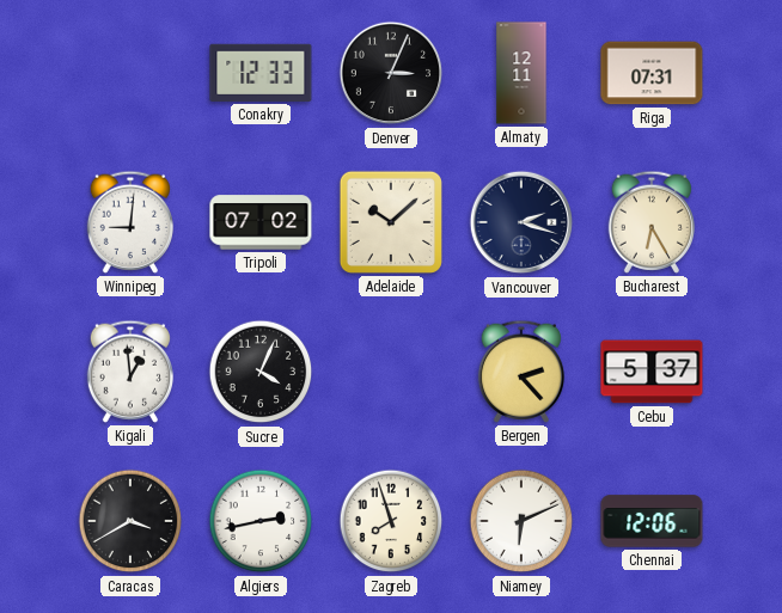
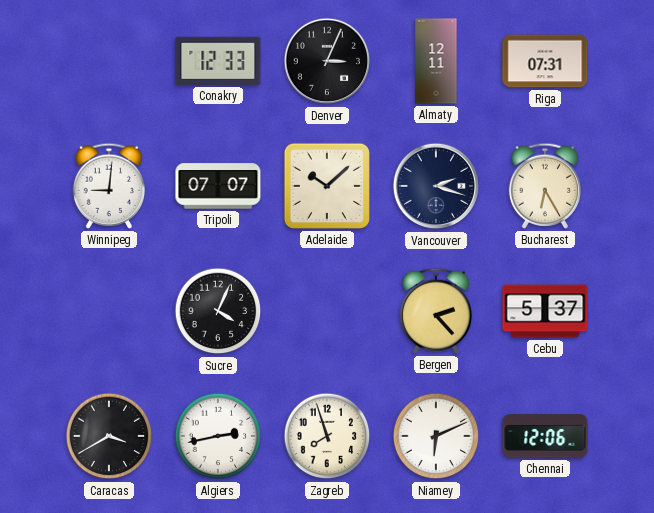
Tripoli: 07:02 -> 07:07
Kigali: 12:59 -> none
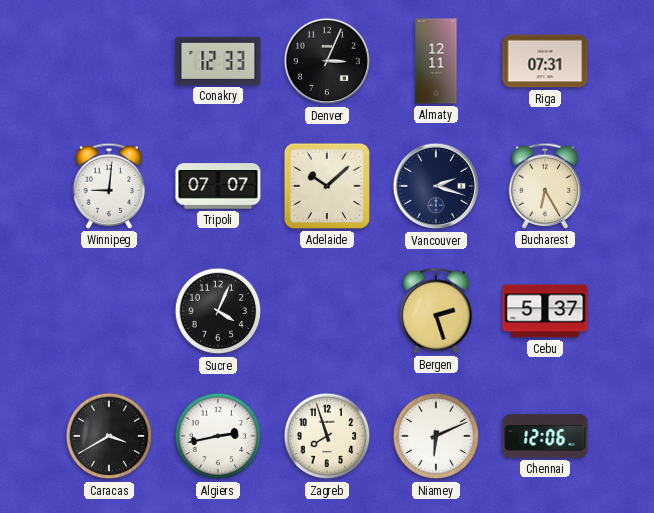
Bergen: 2:23 -> 2:27
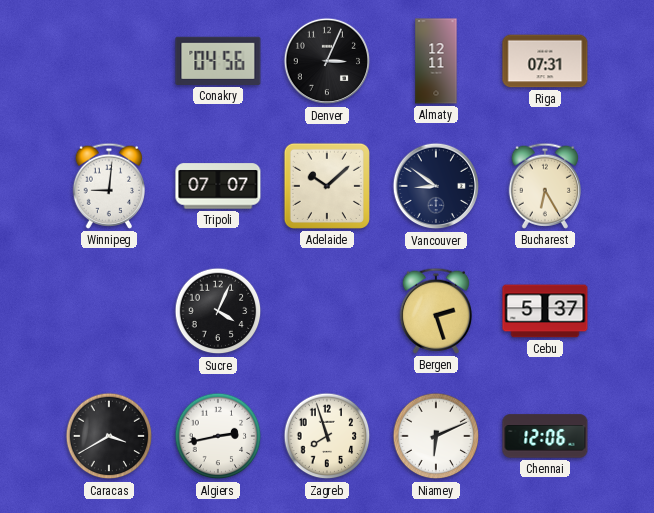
Conakry: 12:33 -> 04:56
Vancouver: 2:18 -> 8:51
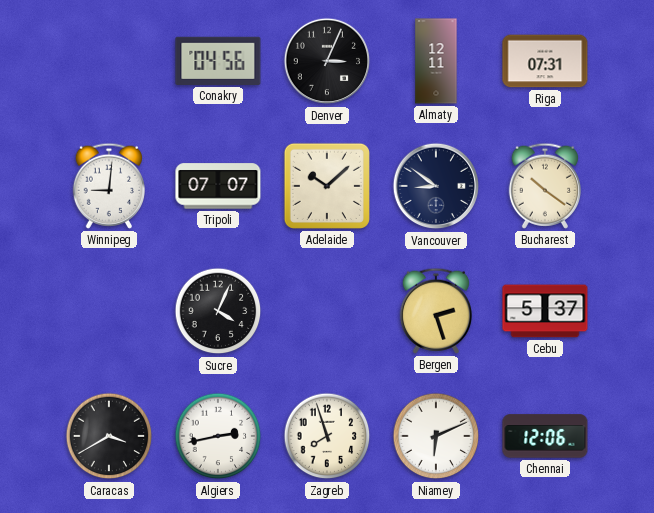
Bucharest: 6:25 -> 10:21
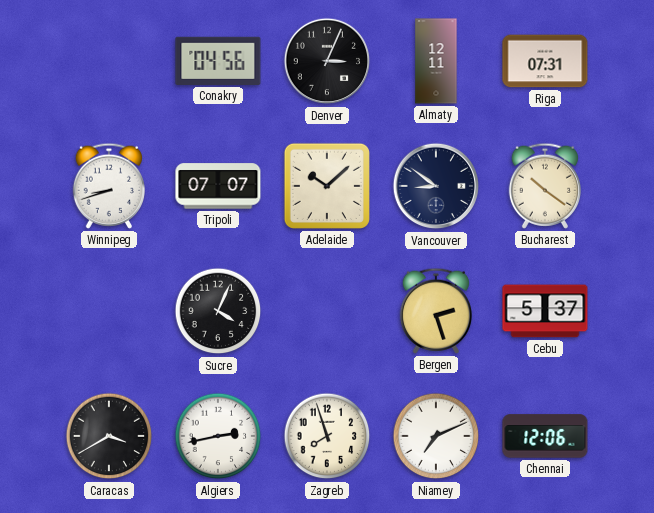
Winnipeg: 9:01 -> 8:42
Niamey: 6:11 -> 7:11
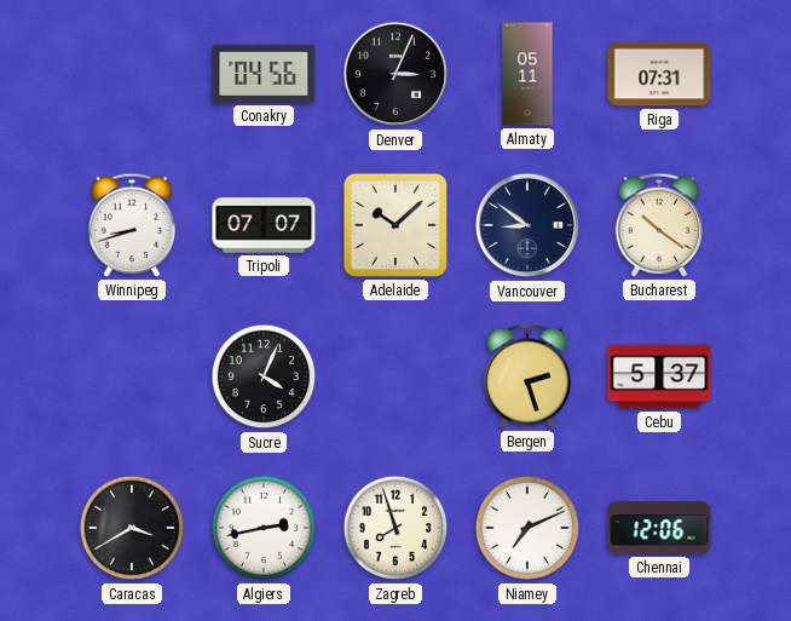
Almaty: 12:11 -> 05:11
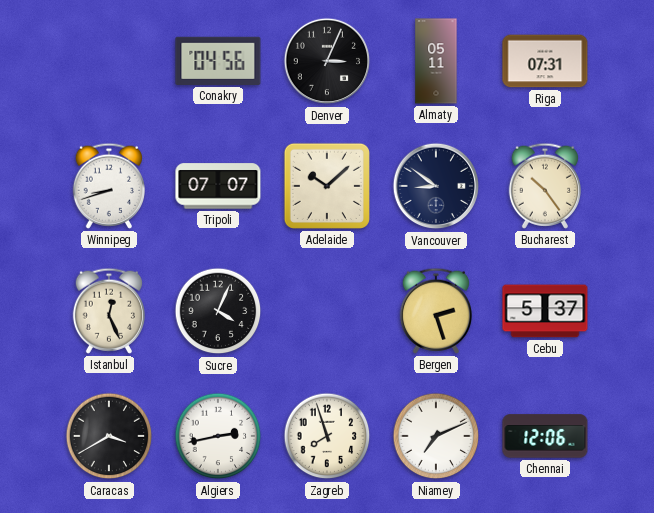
Bucharest: 10:21 -> 10:24
Istanbul: none -> 12:26
